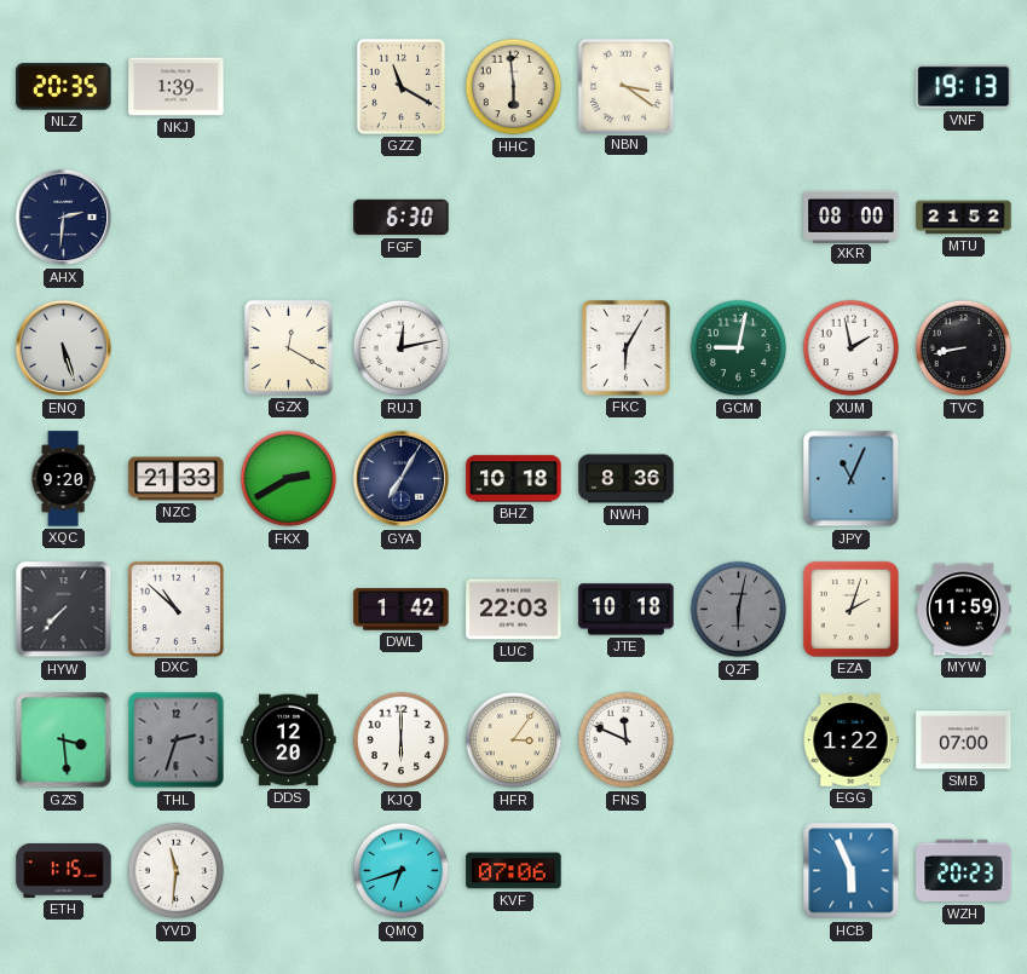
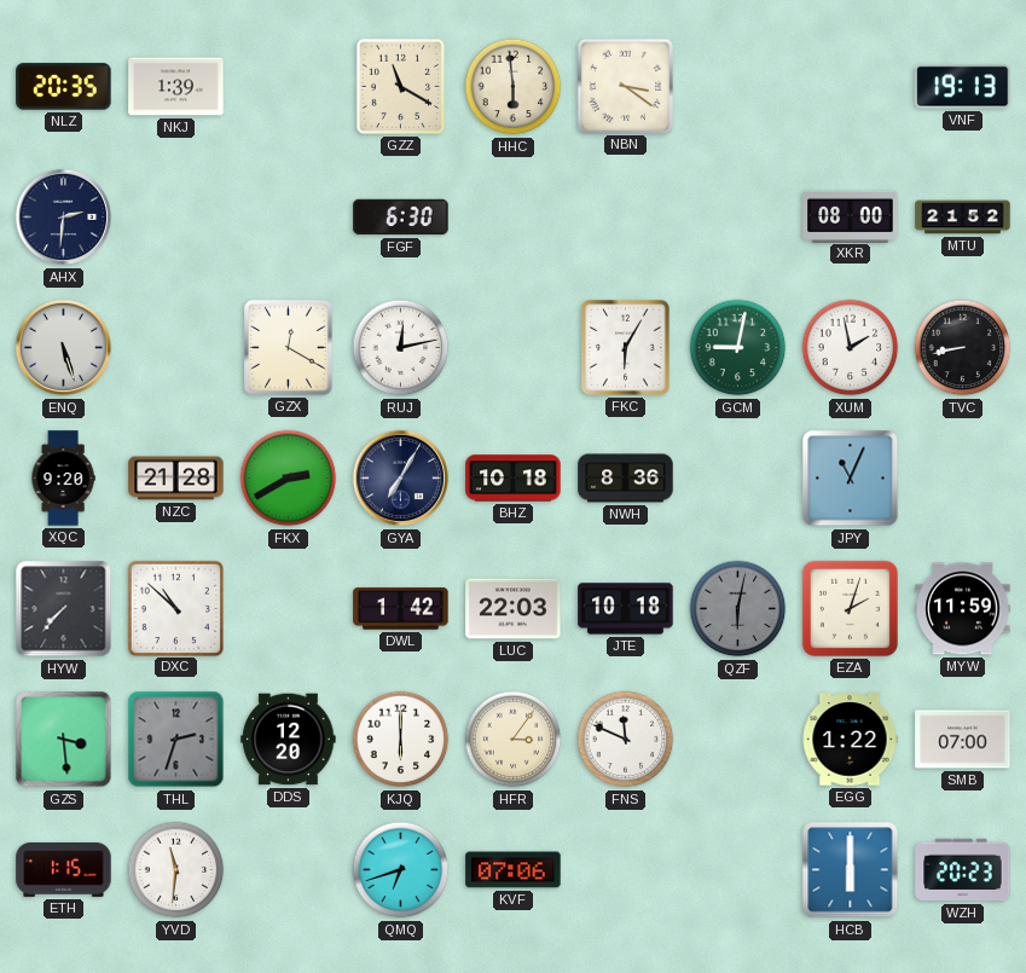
NZC: 21:33 -> 21:28
HCB: 5:56 -> 6:00
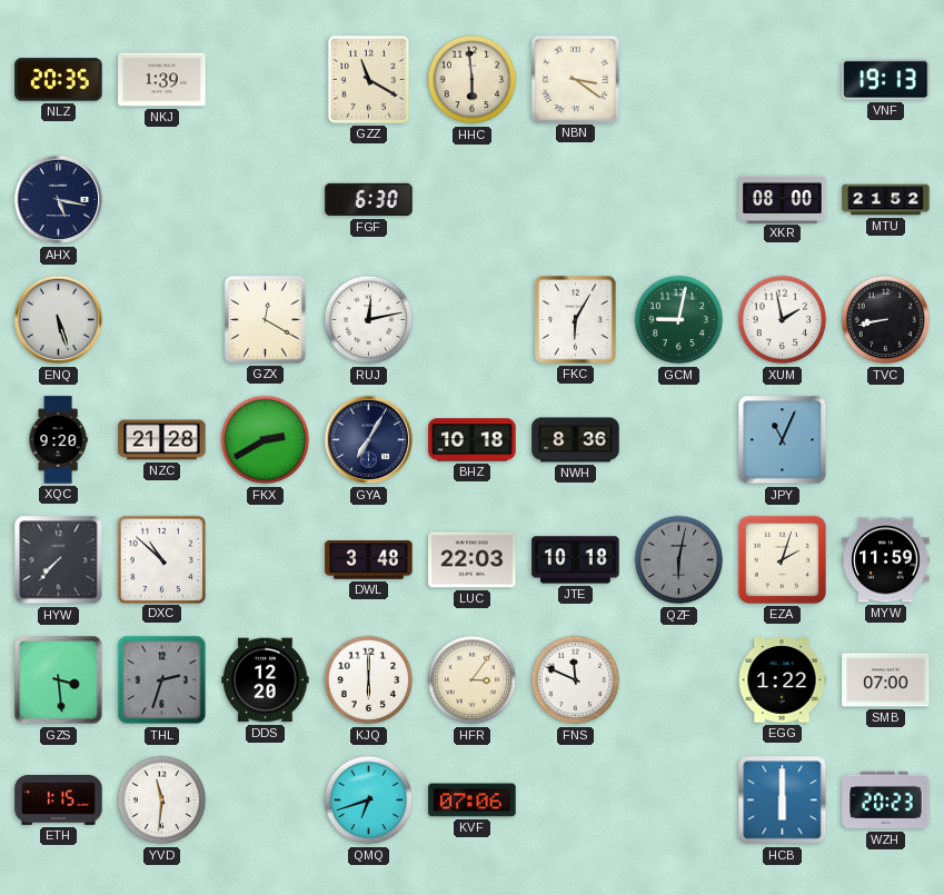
AHX: 2:31 -> 5:17
DWL: 1:42 -> 3:48
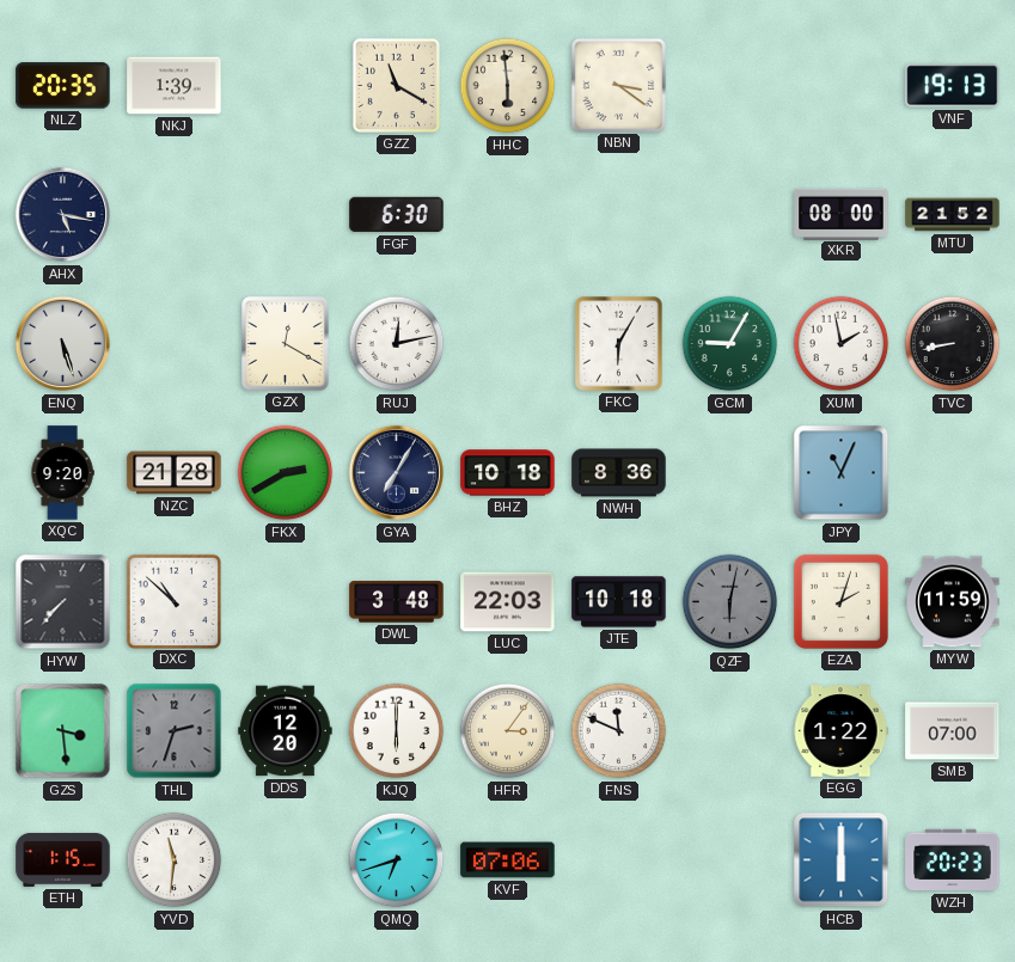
GCM: 9:02 -> 9:05
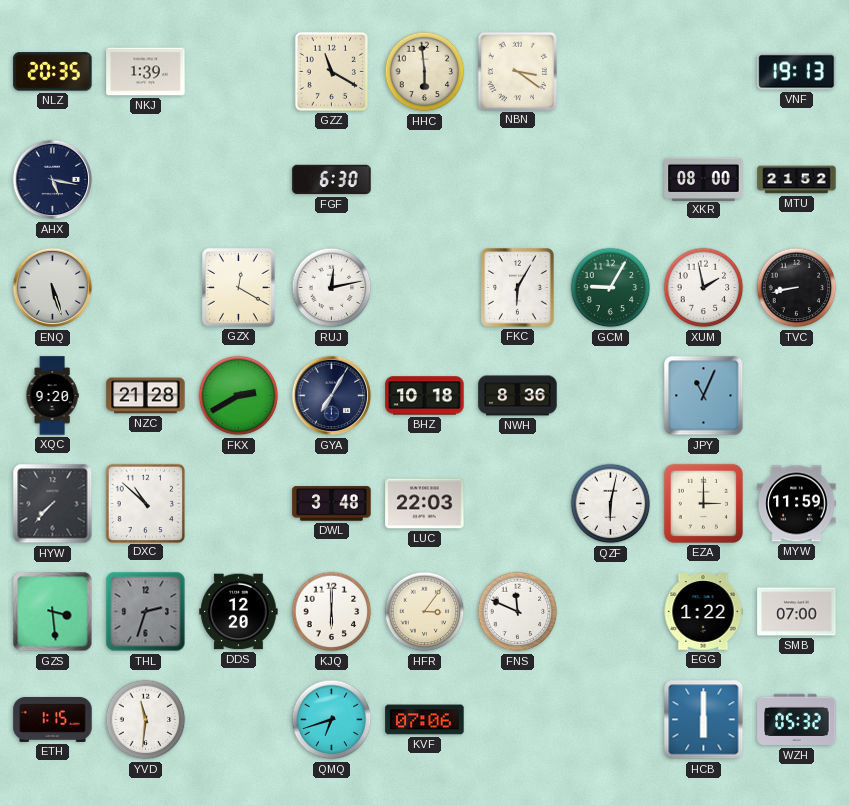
JTE: 10:18 -> none
QZF dial: grey -> white
EZA: 2:03 -> 3:00
WZH: 20:23 -> 05:32
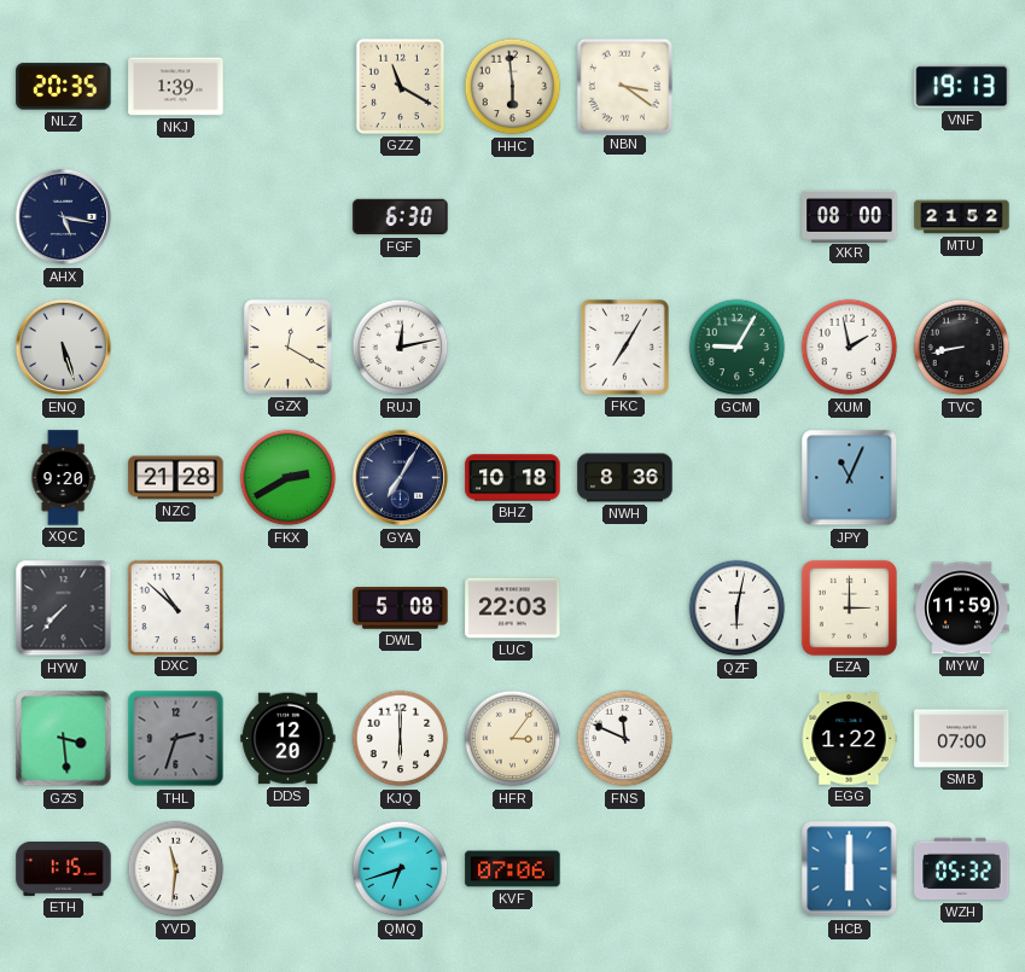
FKC: 6:05 -> 7:05
DWL: 3:48 -> 5:08
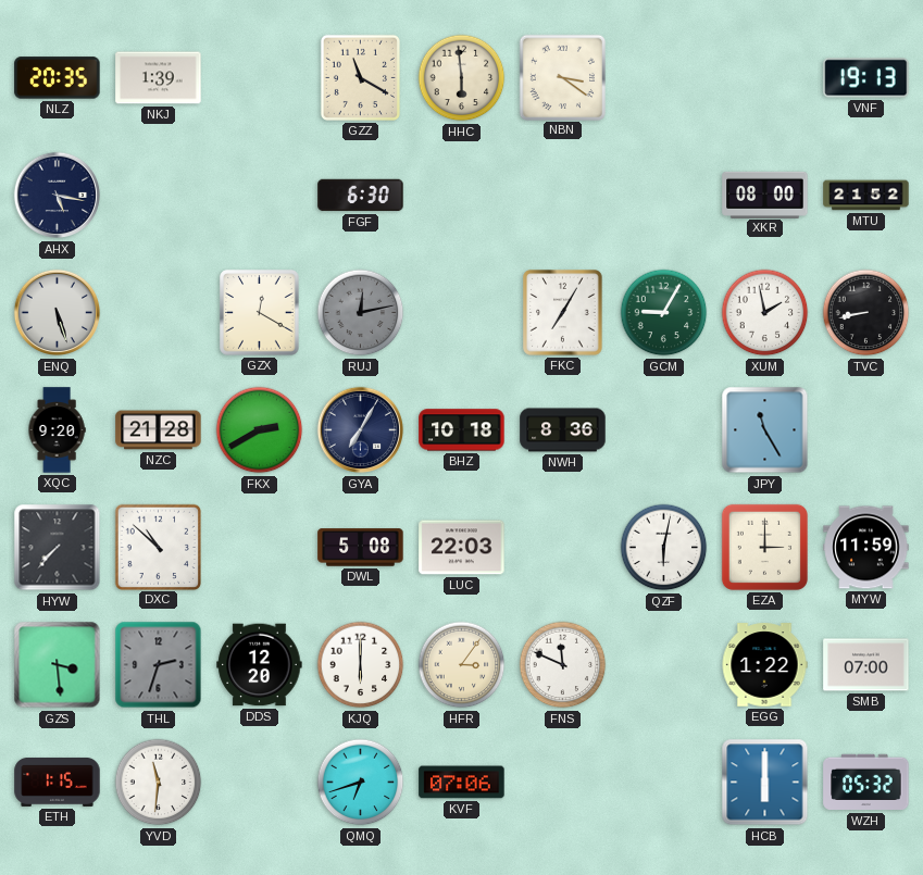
RUJ dial: white -> grey
JPY: 11:04 -> 11:25
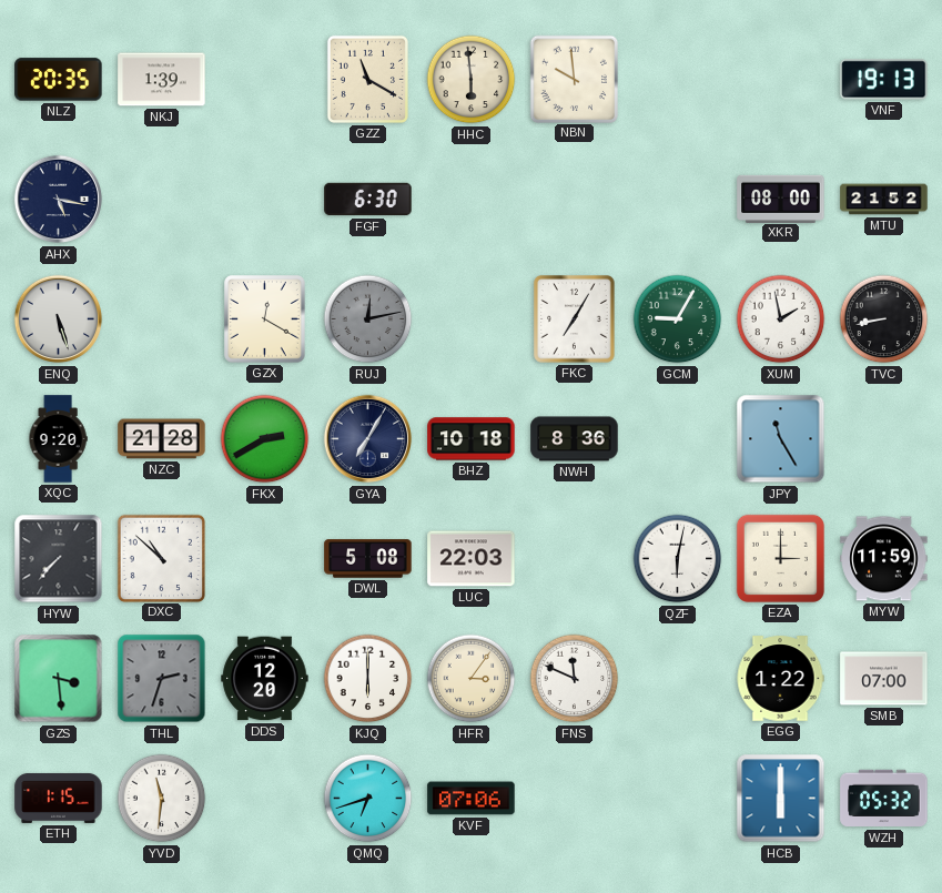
NBN: 3:21 -> 9:59
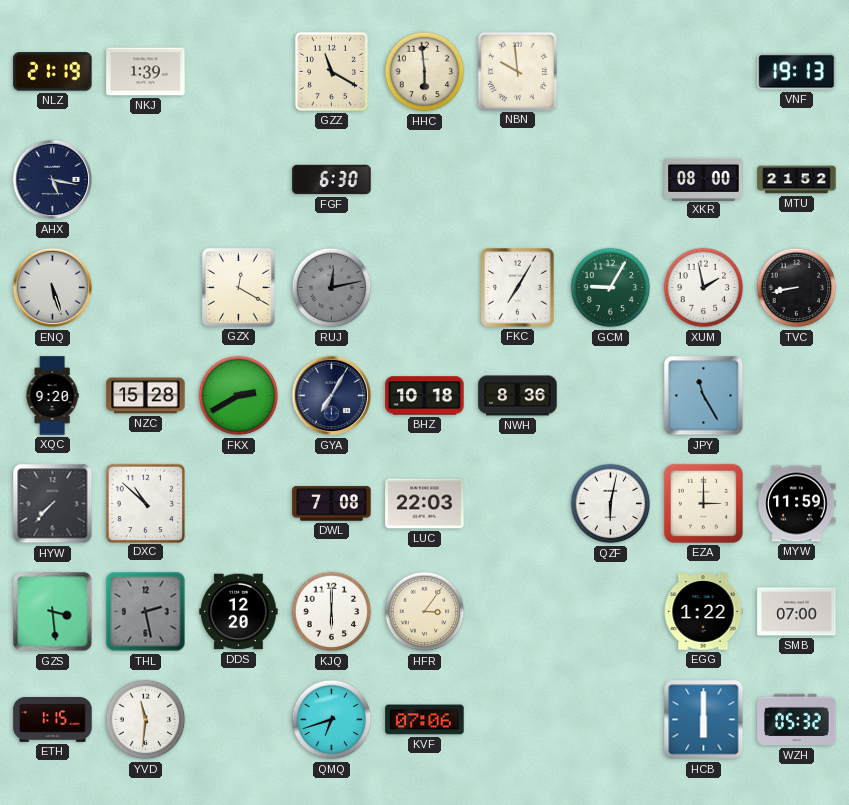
NLZ: 20:35 -> 21:19
NZC: 21:28 -> 15:28
DWL: 5:08 -> 7:08
THL: 2:33 -> 2:28
FNS: 11:49 -> none
